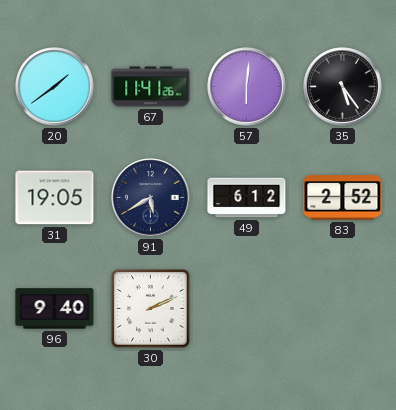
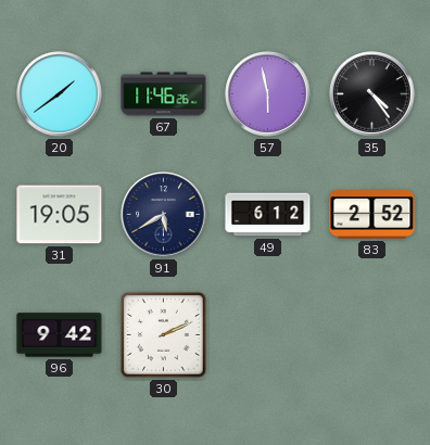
67: 11:41 -> 11:46
57: 6:01 -> 5:58
35: 5:24 -> 4:24
96: 9:40 -> 9:42
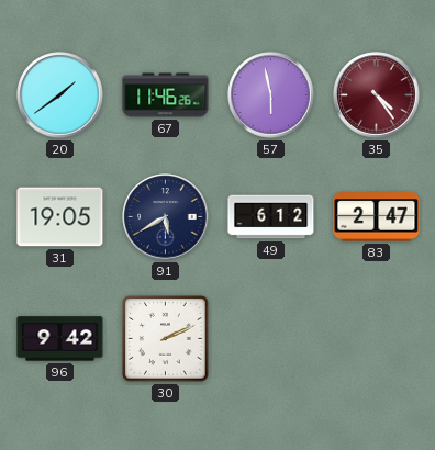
35 dial: black -> burgundy
83: 2:52 -> 2:47
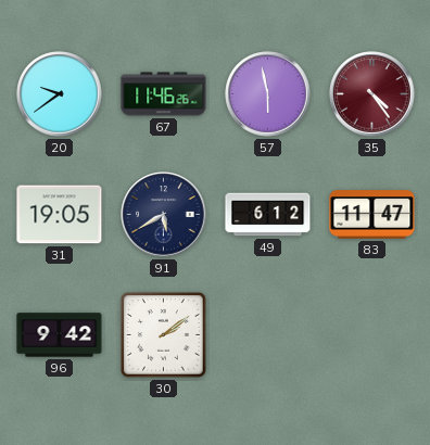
20: 1:39 -> 9:39
83: 2:47 -> 11:47
30: 2:11 -> 2:09
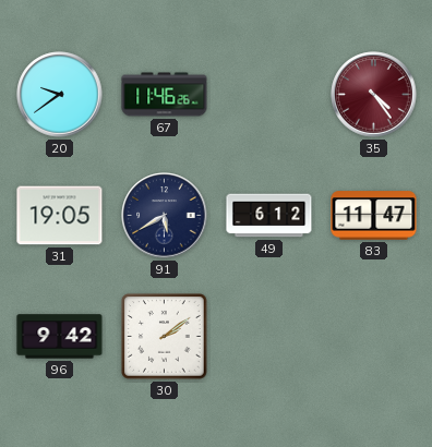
57: 5:58 -> none
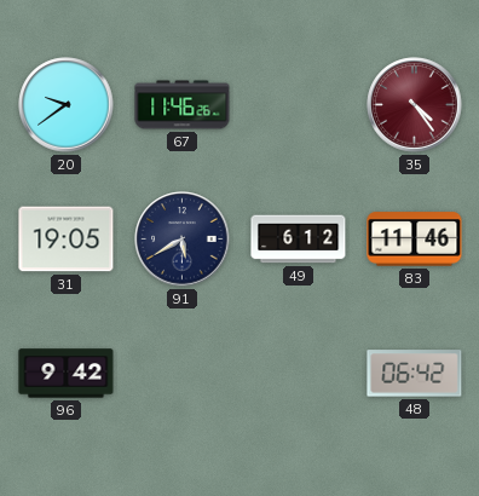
83: 11:47 -> 11:46
30: 2:09 -> none
48: none -> 06:42
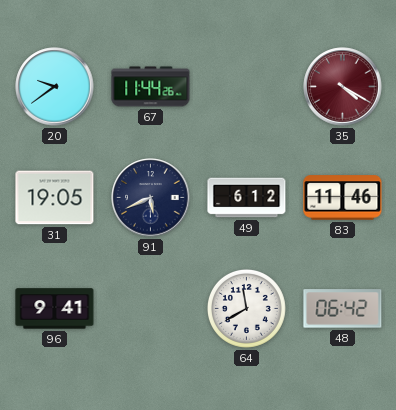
67: 11:46 -> 11:44
35: 4:24 -> 4:20
91: 5:40 -> 5:41
96: 9:42 -> 9:41
64: none -> 11:40
